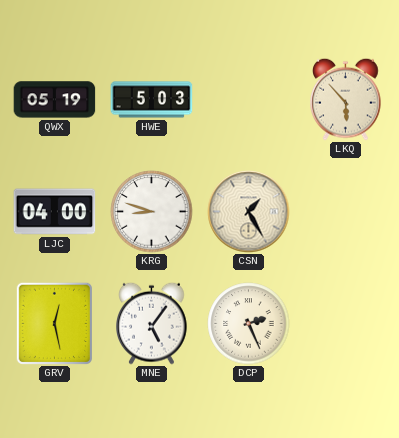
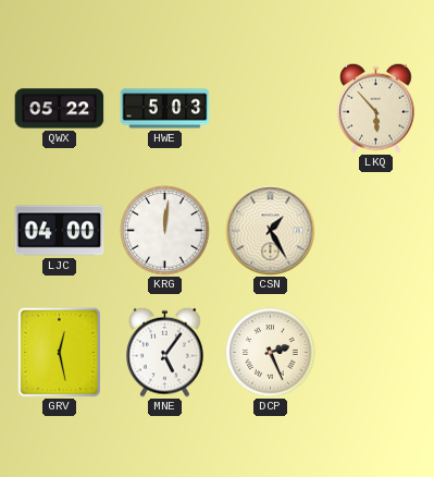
QWX: 05:19 -> 05:22
KRG: 8:48 -> 12:01
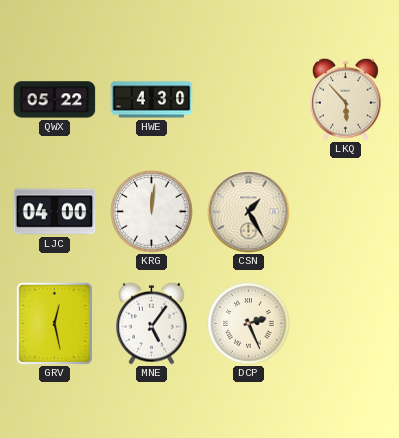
HWE: 5:03 -> 4:30
